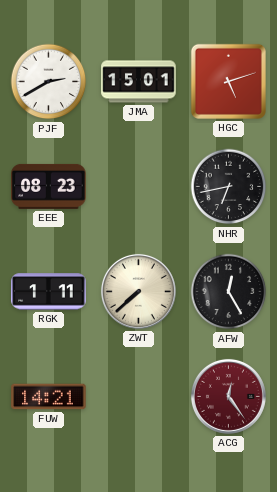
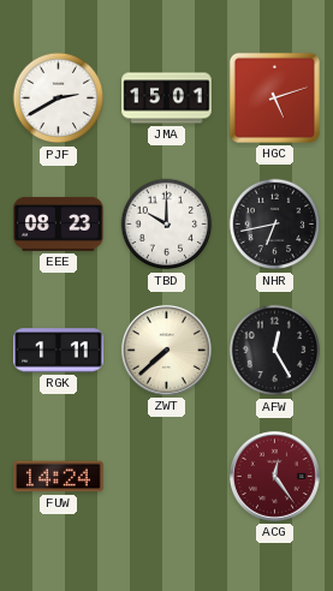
TBD: none -> 10:00
FUW: 14:21 -> 14:24
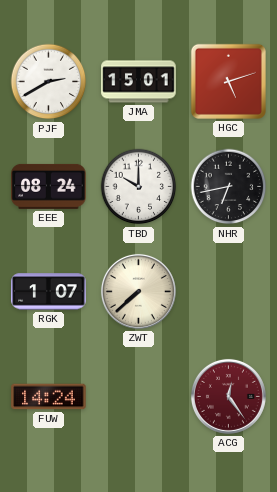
EEE: 08:23 -> 08:24
RGK: 1:11 -> 1:07
AFW: 12:25 -> none
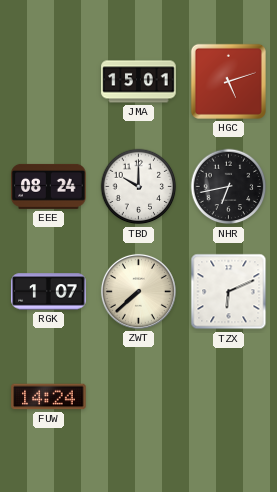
PJF: 2:40 -> none
TZX: none -> 6:11
ACG: 12:24 -> none
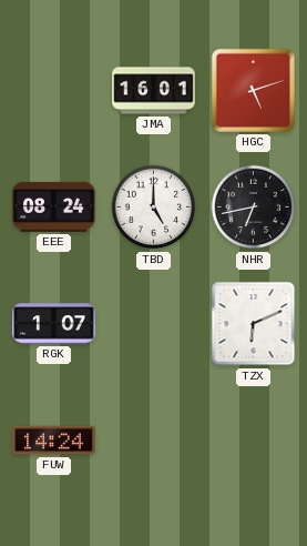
JMA: 15:01 -> 16:01
TBD: 10:00 -> 5:00
ZWT: 7:38 -> none
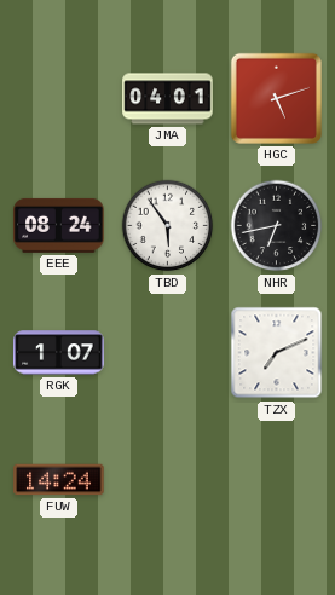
JMA: 16:01 -> 04:01
TBD: 5:00 -> 5:54
TZX: 6:11 -> 7:11
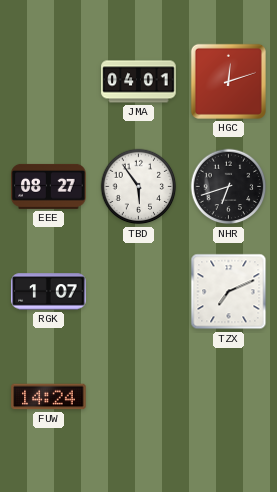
HGC: 5:12 -> 12:12
EEE: 08:24 -> 08:27
NHR: 6:43 -> 6:42
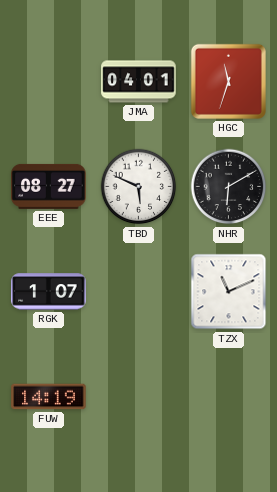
HGC: 12:12 -> 11:33
TBD: 5:54 -> 5:49
NHR: 6:42 -> 6:10
TZX: 7:11 -> 11:11
FUW: 14:24 -> 14:19
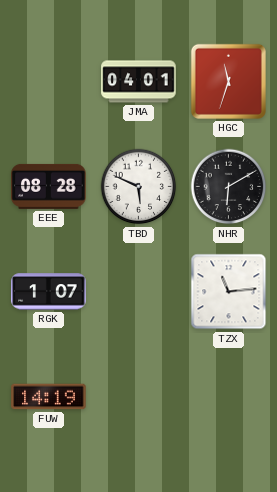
EEE: 08:27 -> 08:28
TZX: 11:11 -> 11:14
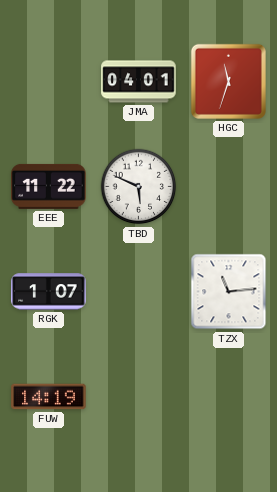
EEE: 08:28 -> 11:22
NHR: 6:10 -> none
